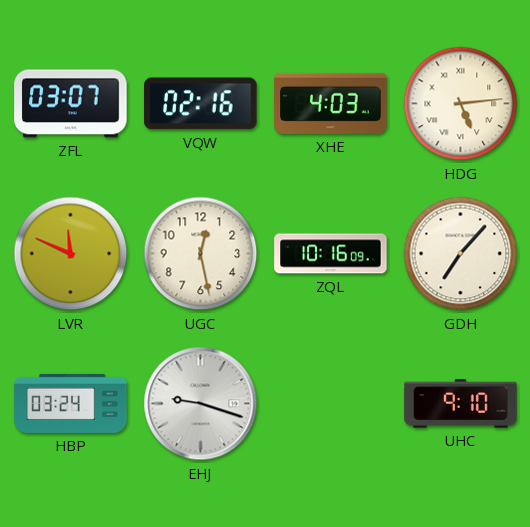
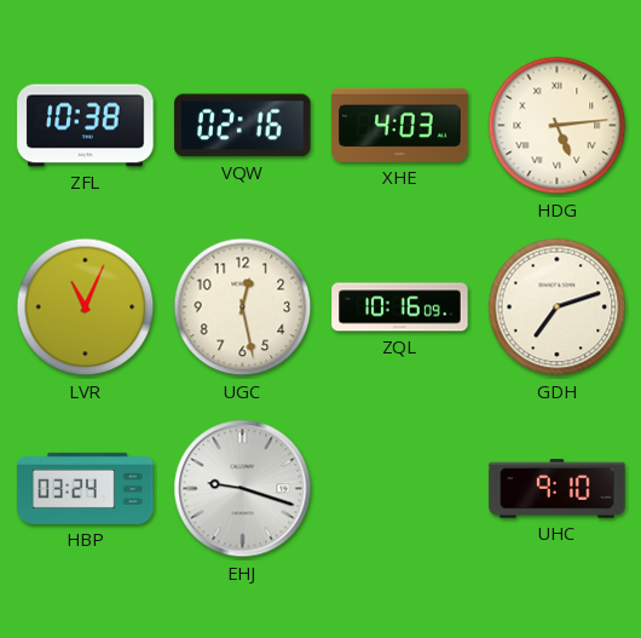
ZFL: 03:07 -> 10:38
LVR: 11:49 -> 11:04
GDH: 7:07 -> 7:12
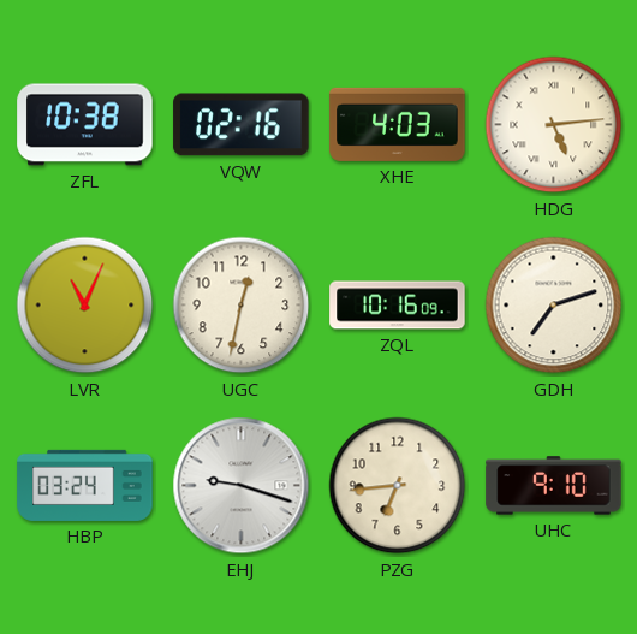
UGC: 12:28 -> 12:32
PZG: none -> 6:44
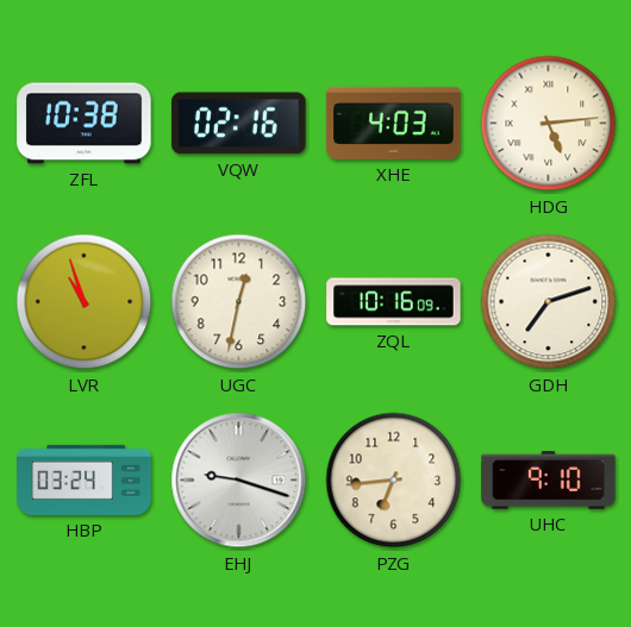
LVR: 11:04 -> 10:57
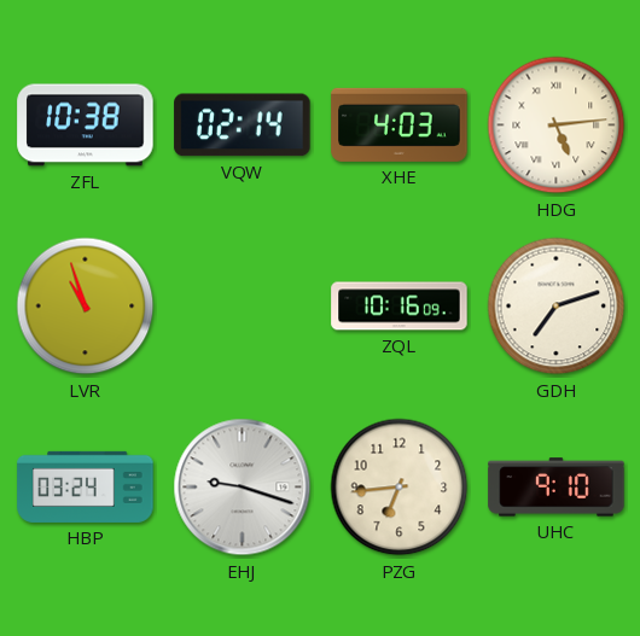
VQW: 02:16 -> 02:14
UGC: 12:32 -> none
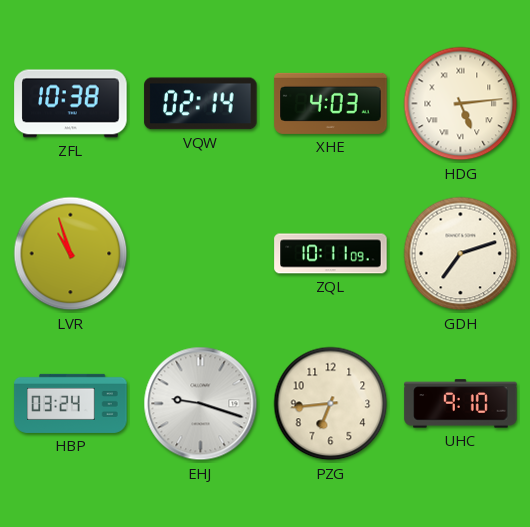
ZQL: 10:16 -> 10:11
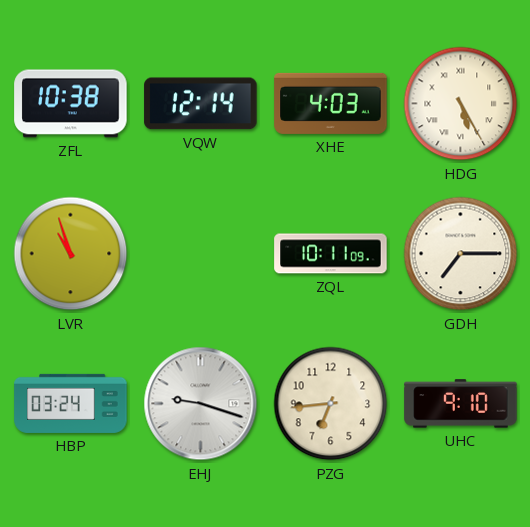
VQW: 02:14 -> 12:14
HDG: 5:14 -> 5:25
GDH: 7:12 -> 7:15
